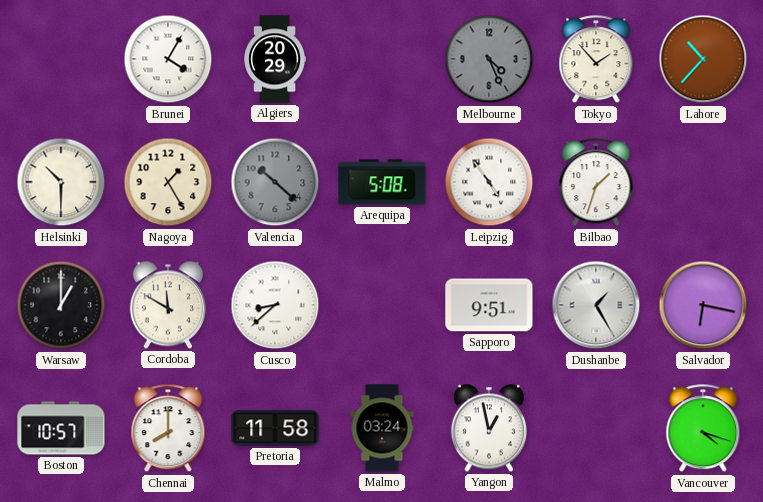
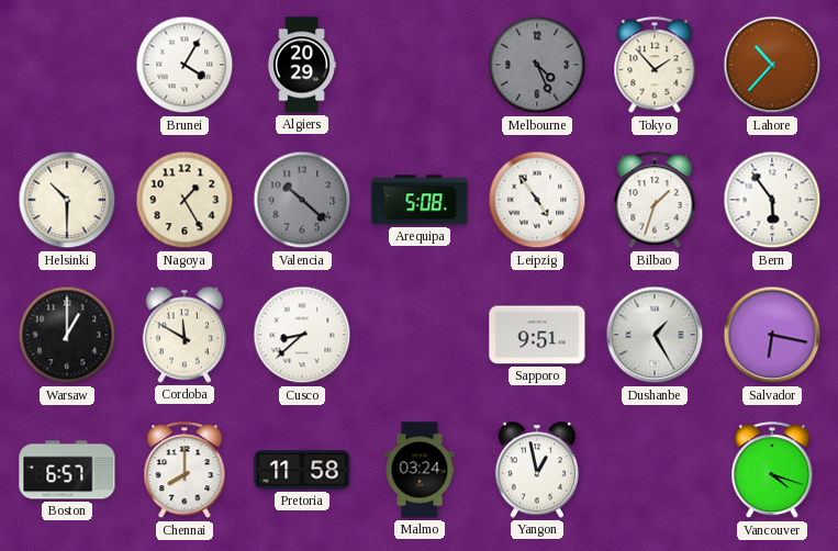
Bern: none -> 5:54
Boston: 10:57 -> 6:57
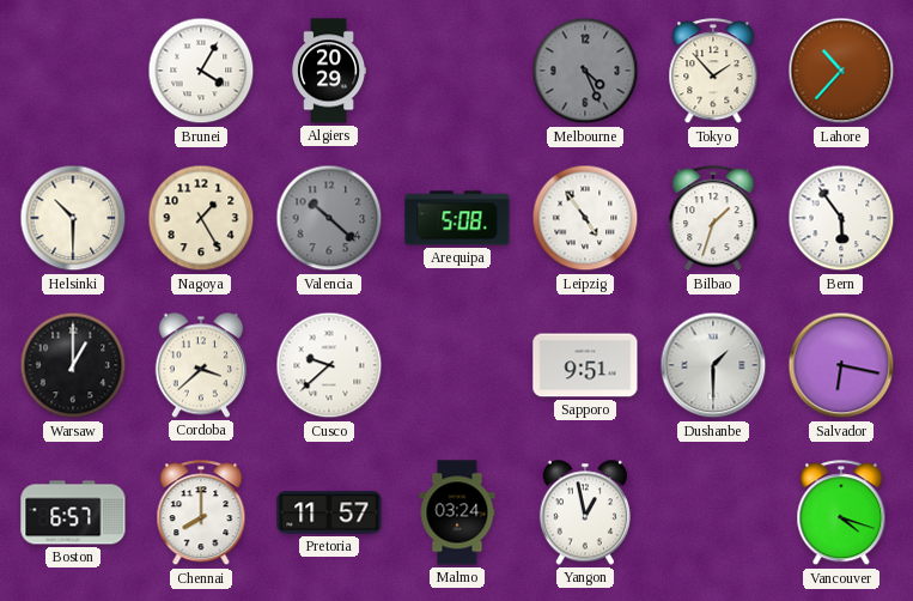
Cordoba: 11:50 -> 3:38
Cusco: 8:38 -> 9:38
Dushanbe: 1:25 -> 1:30
Pretoria: 11:58 -> 11:57
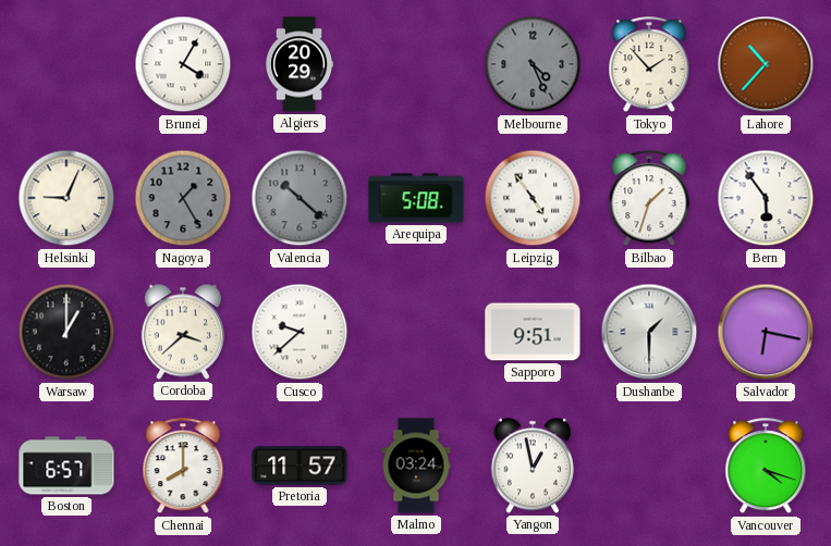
Helsinki: 10:30 -> 9:04
Nagoya dial: cream -> grey
